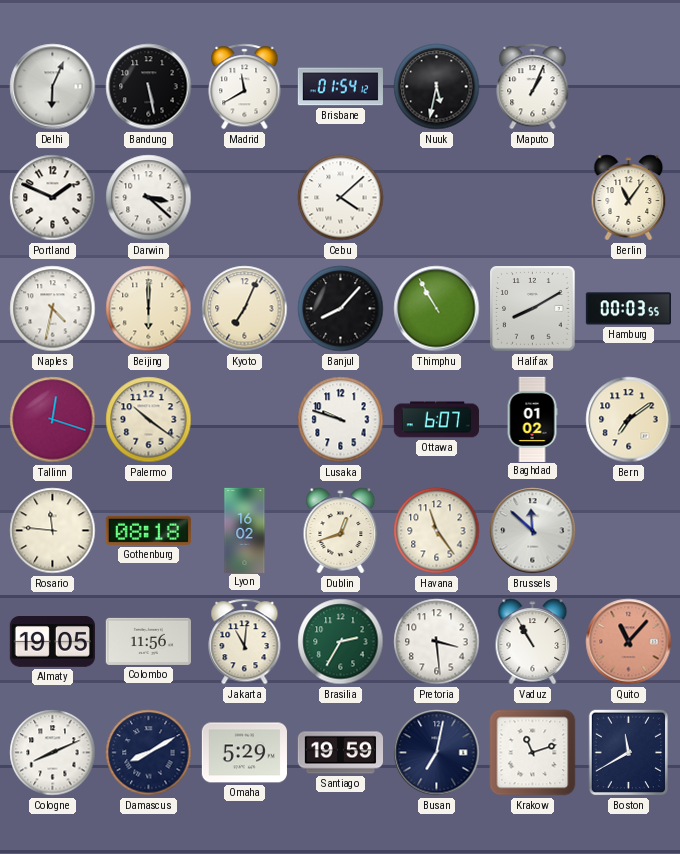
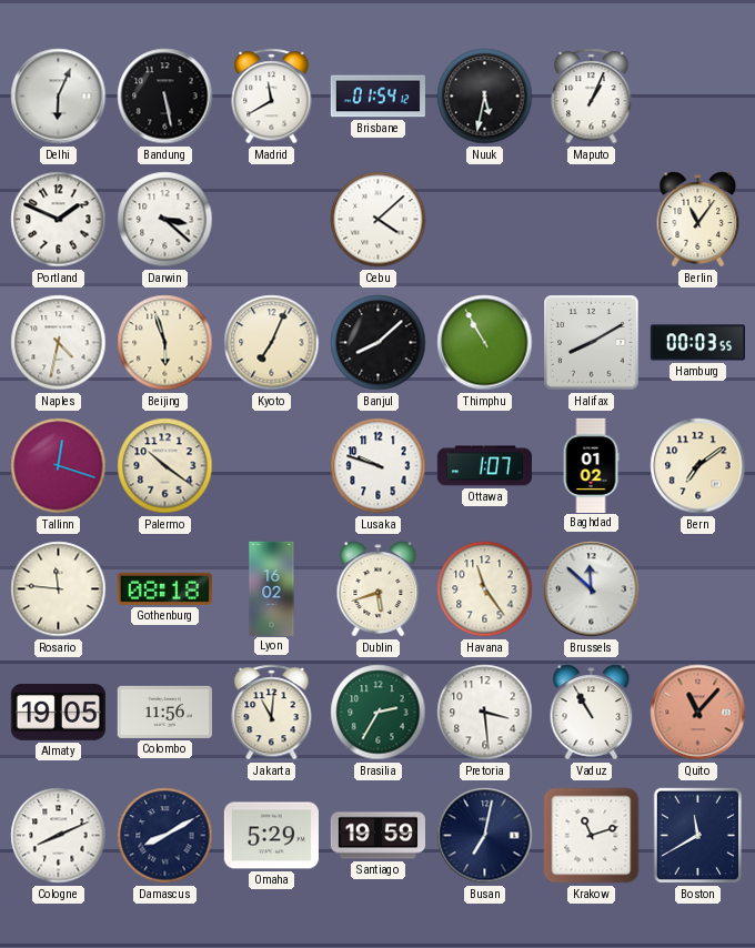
Beijing: 6:00 -> 5:57
Banjul: 8:07 -> 8:08
Ottawa: 6:07 -> 1:07
Dublin: 12:42 -> 5:42
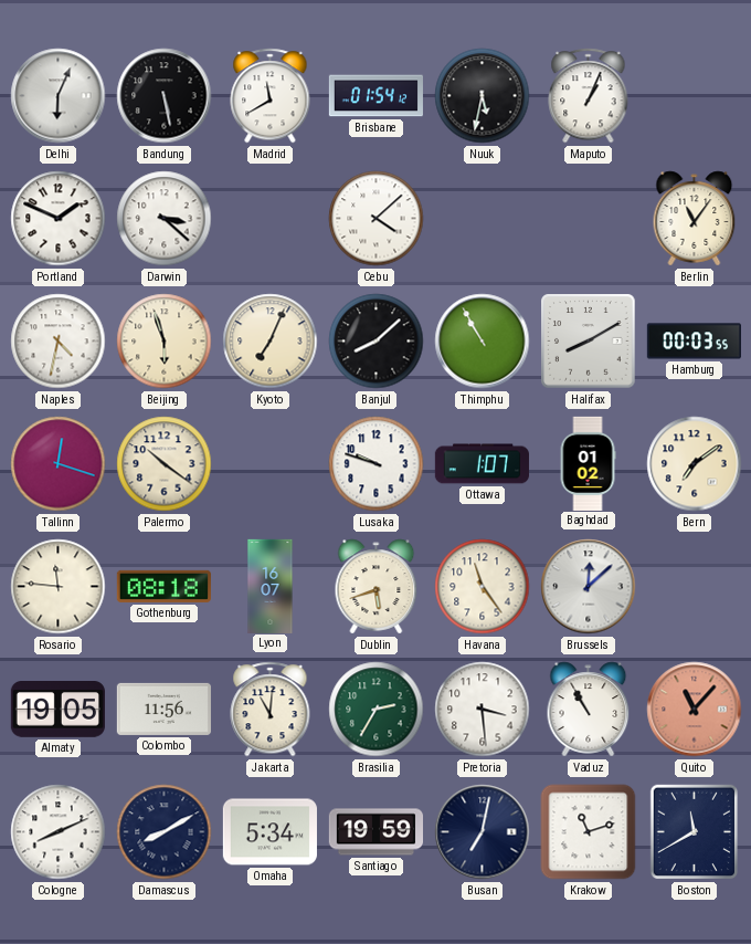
Lyon: 16:02 -> 16:07
Brussels: 11:52 -> 12:08
Omaha: 5:29 -> 5:34
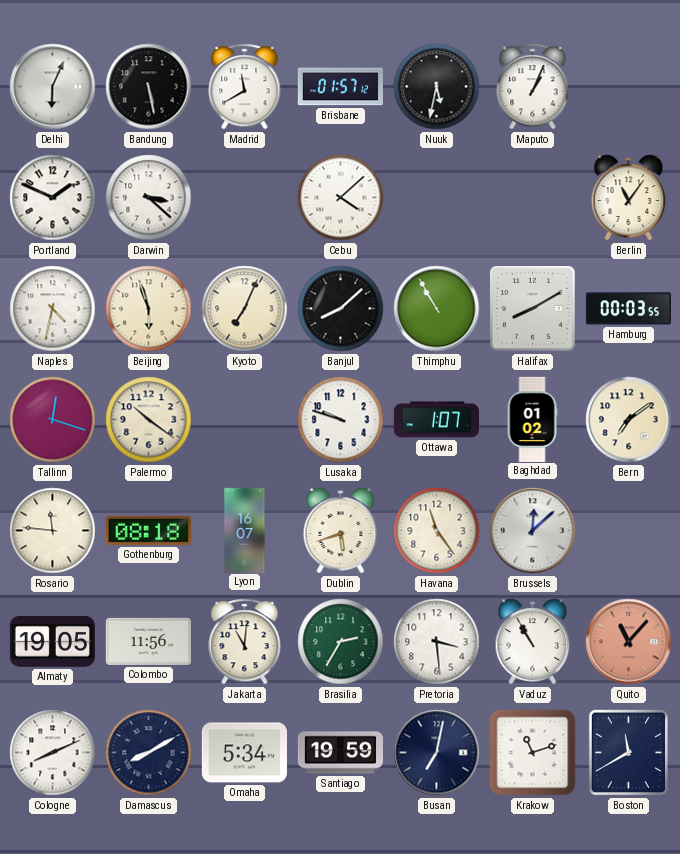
Brisbane: 01:54 -> 01:57
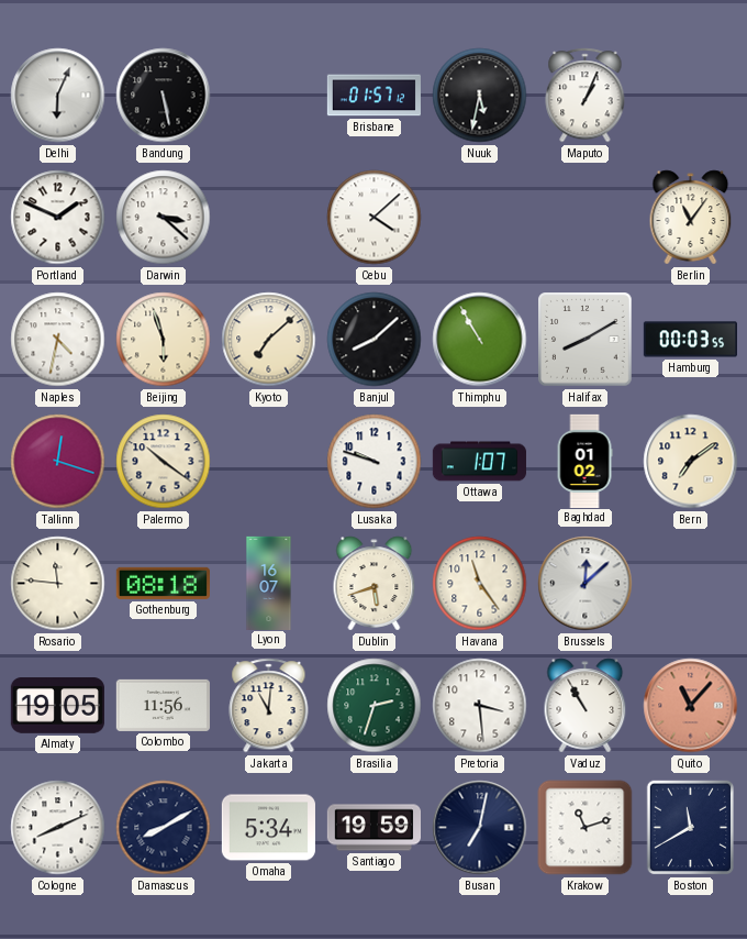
Madrid: 11:40 -> none
Kyoto: 7:04 -> 7:08
Brasilia: 2:35 -> 2:33
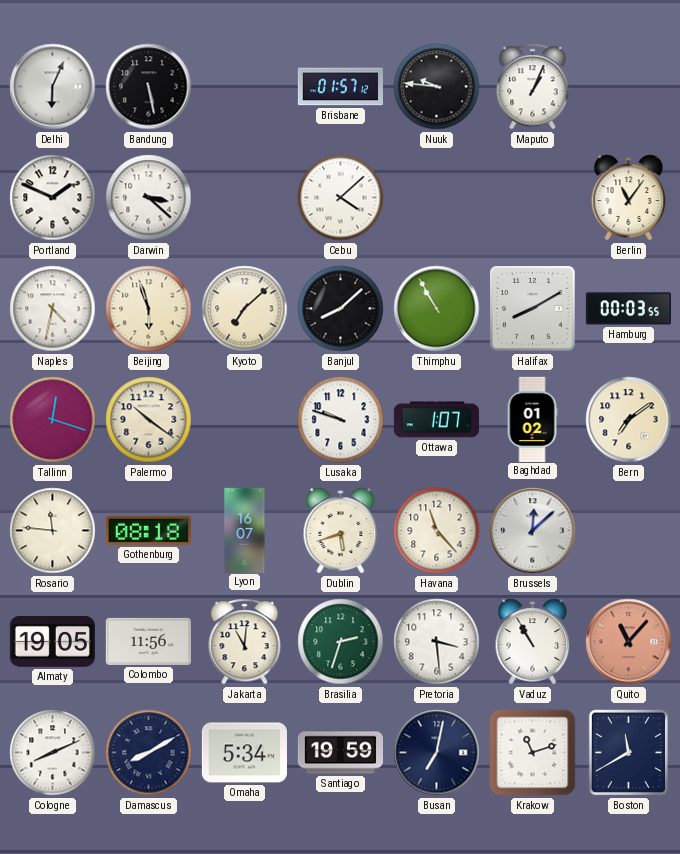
Nuuk: 5:32 -> 9:46
Havana: 11:24 -> 11:23
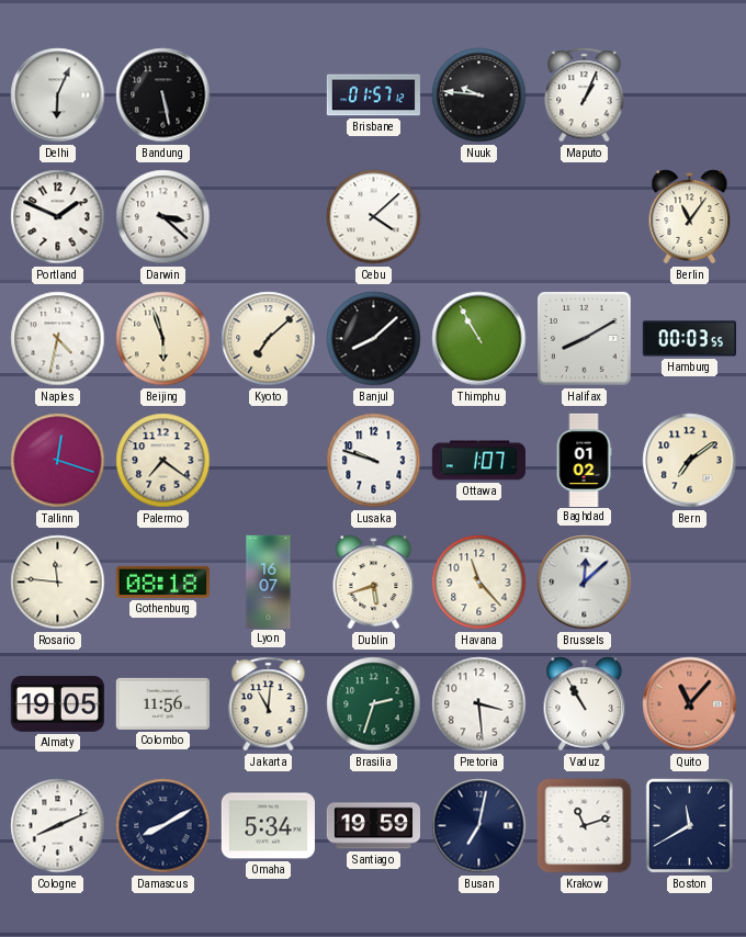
Palermo: 10:21 -> 7:21
